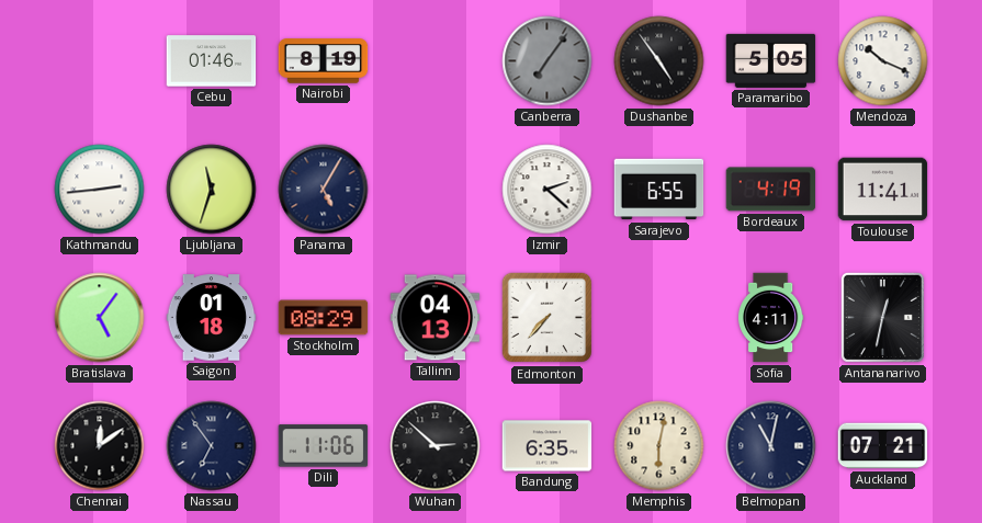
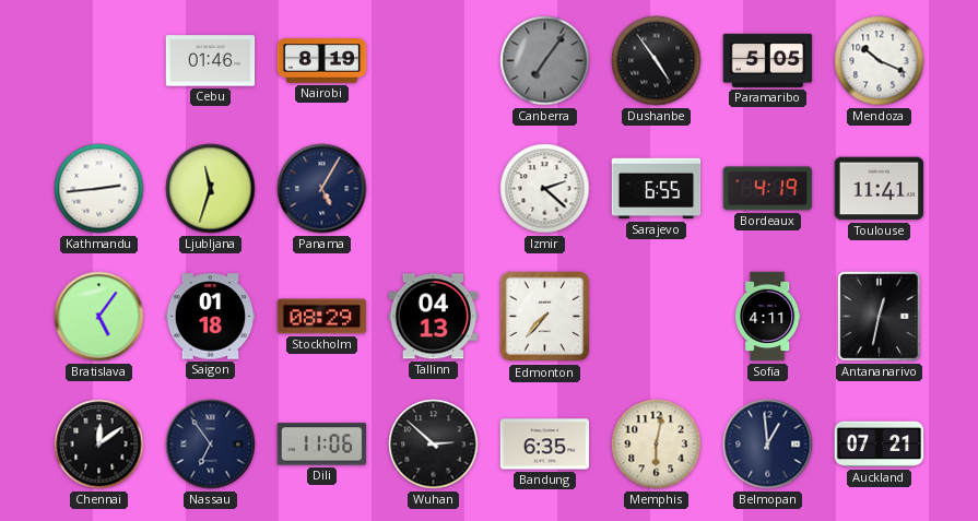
Belmopan: 11:02 -> 12:59
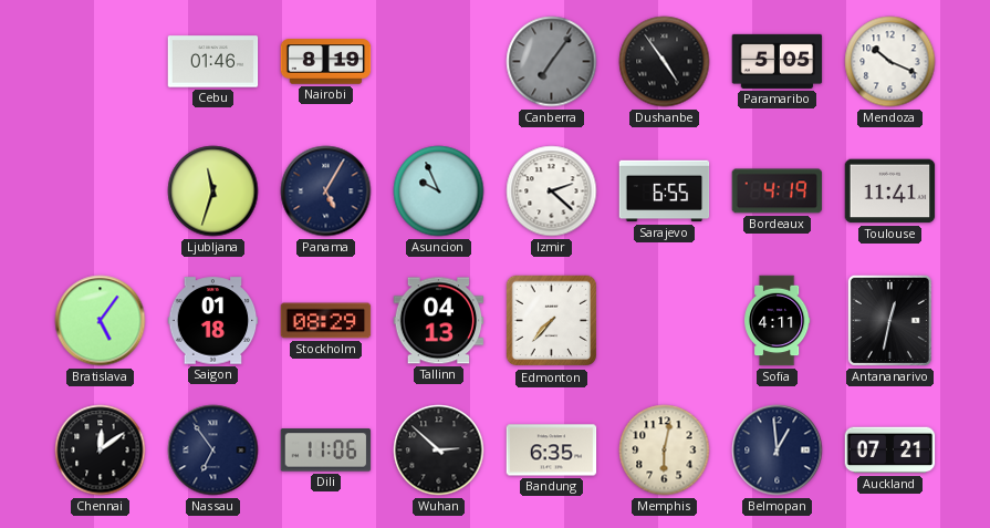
Kathmandu: 2:44 -> none
Asuncion: none -> 9:56
